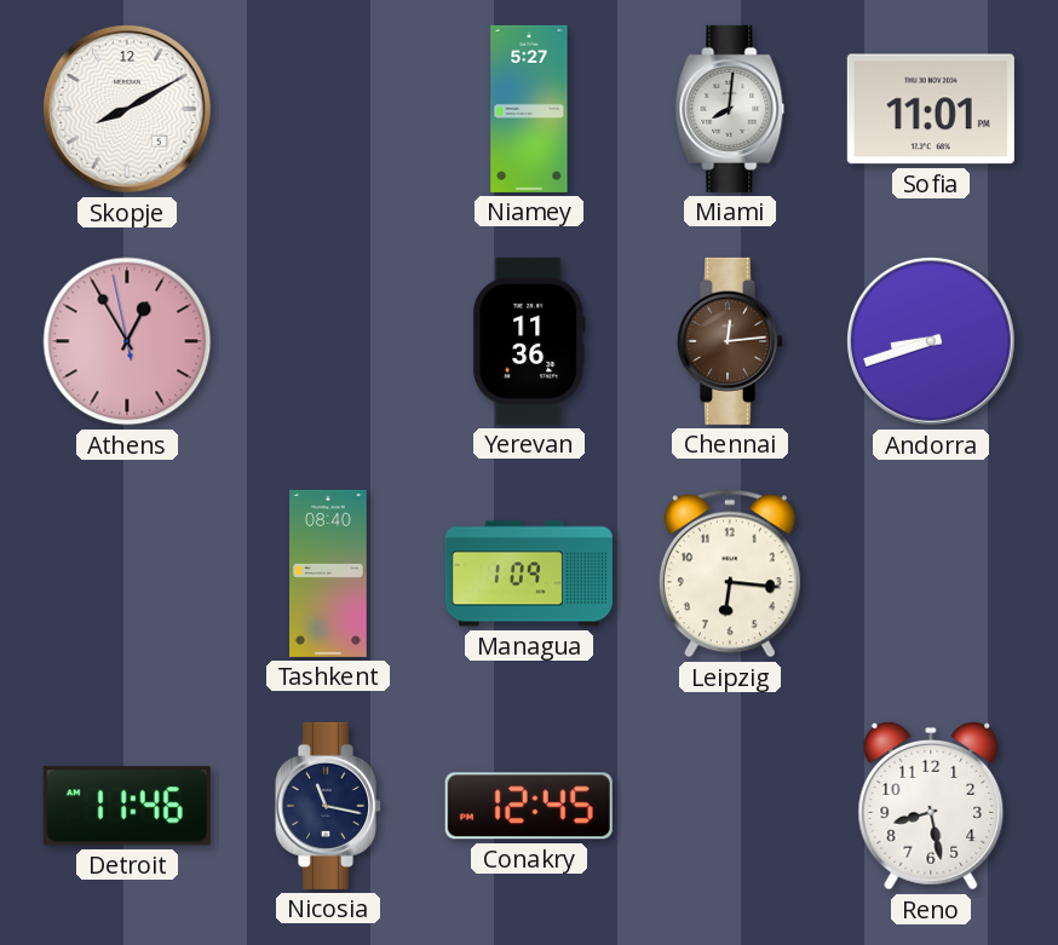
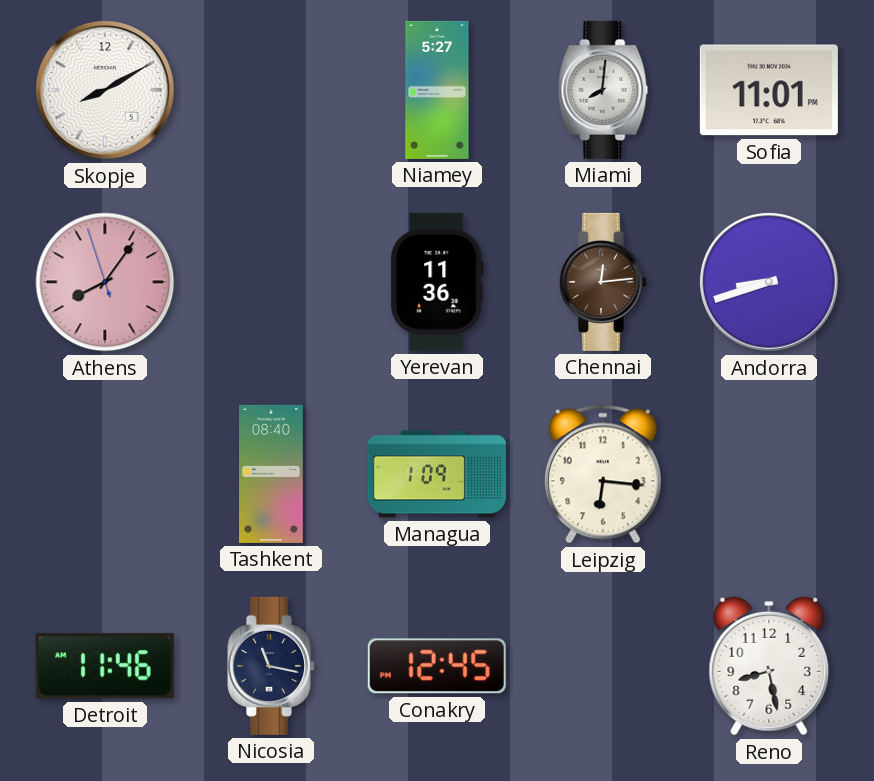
Athens: 12:54 -> 8:05
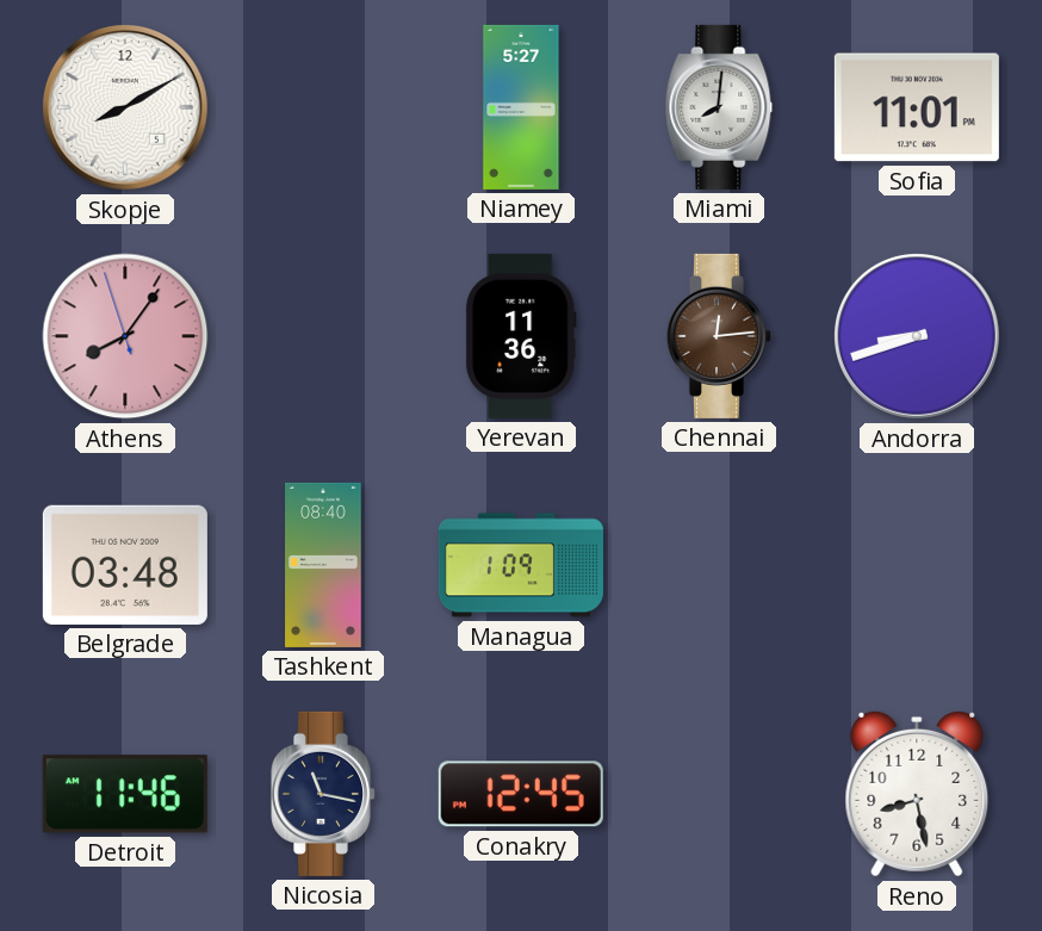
Belgrade: none -> 03:48
Leipzig: 6:16 -> none
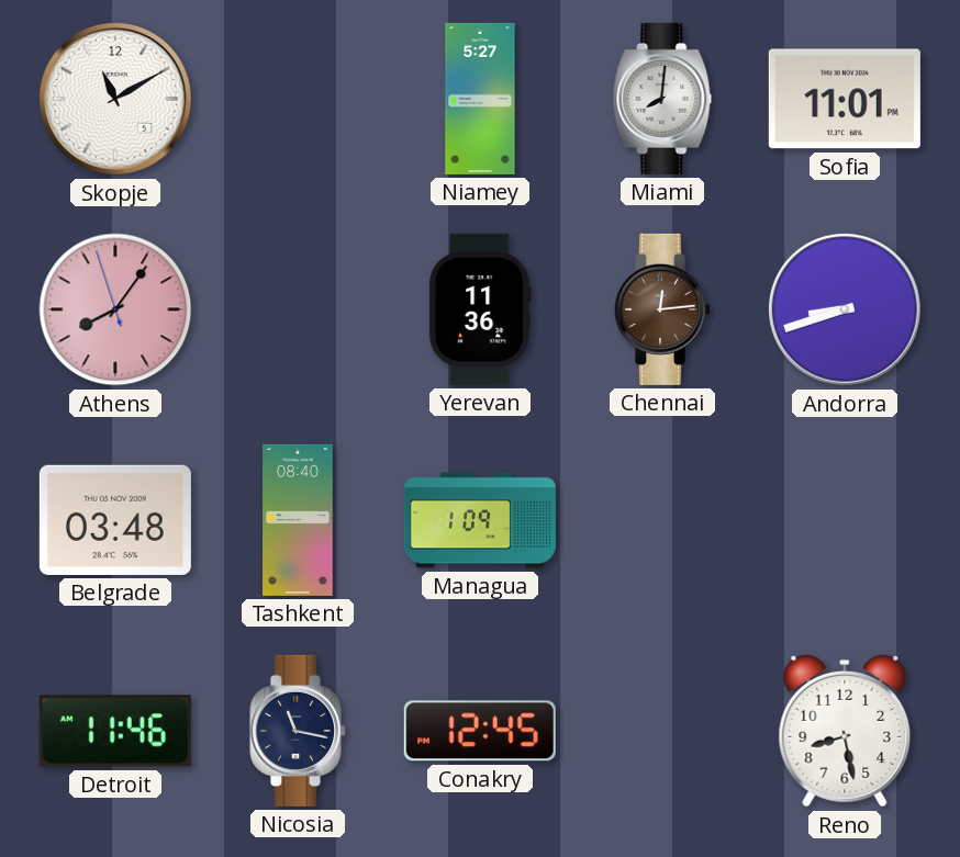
Skopje: 8:10 -> 11:10
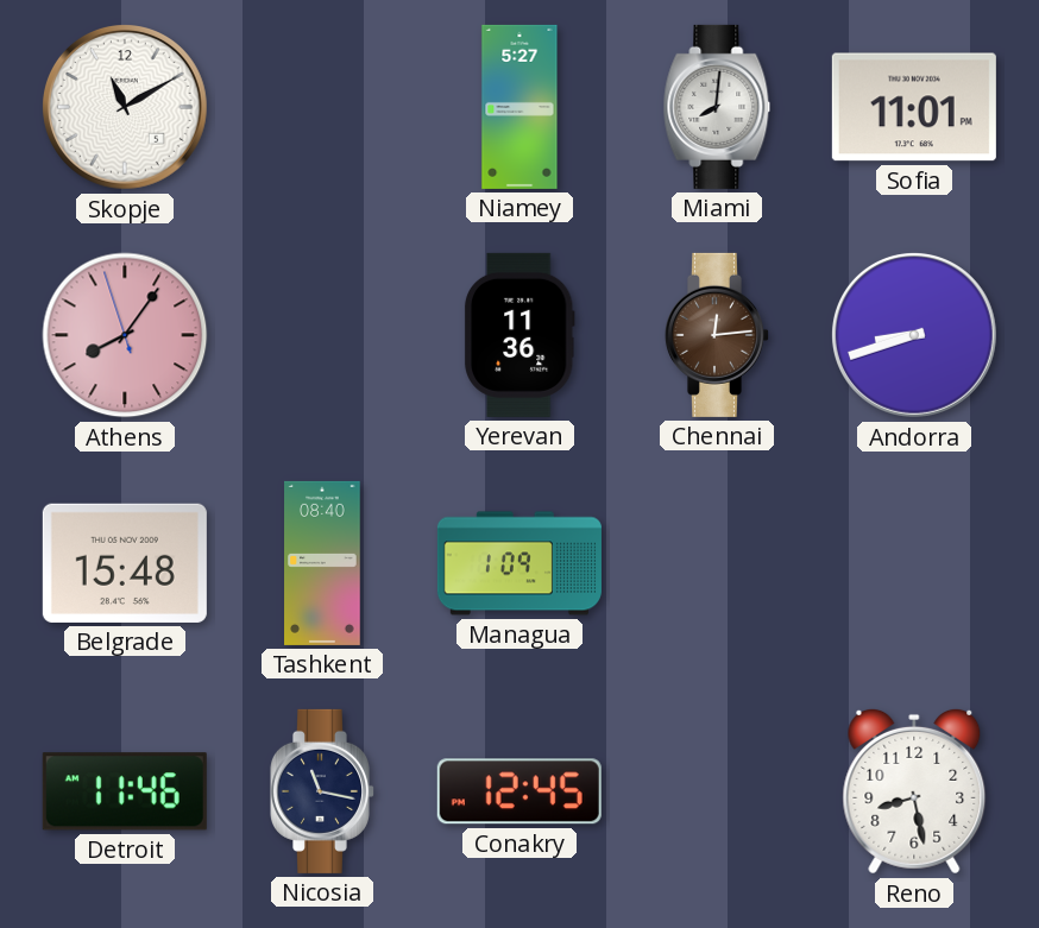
Belgrade: 03:48 -> 15:48
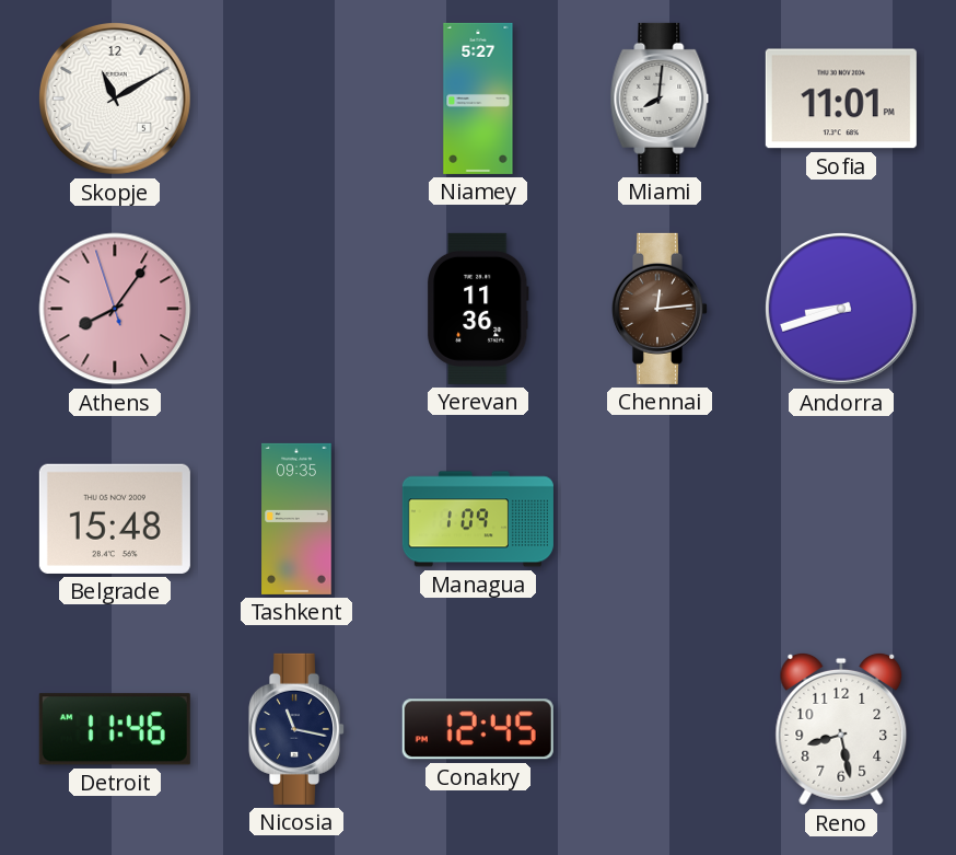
Tashkent: 08:40 -> 09:35
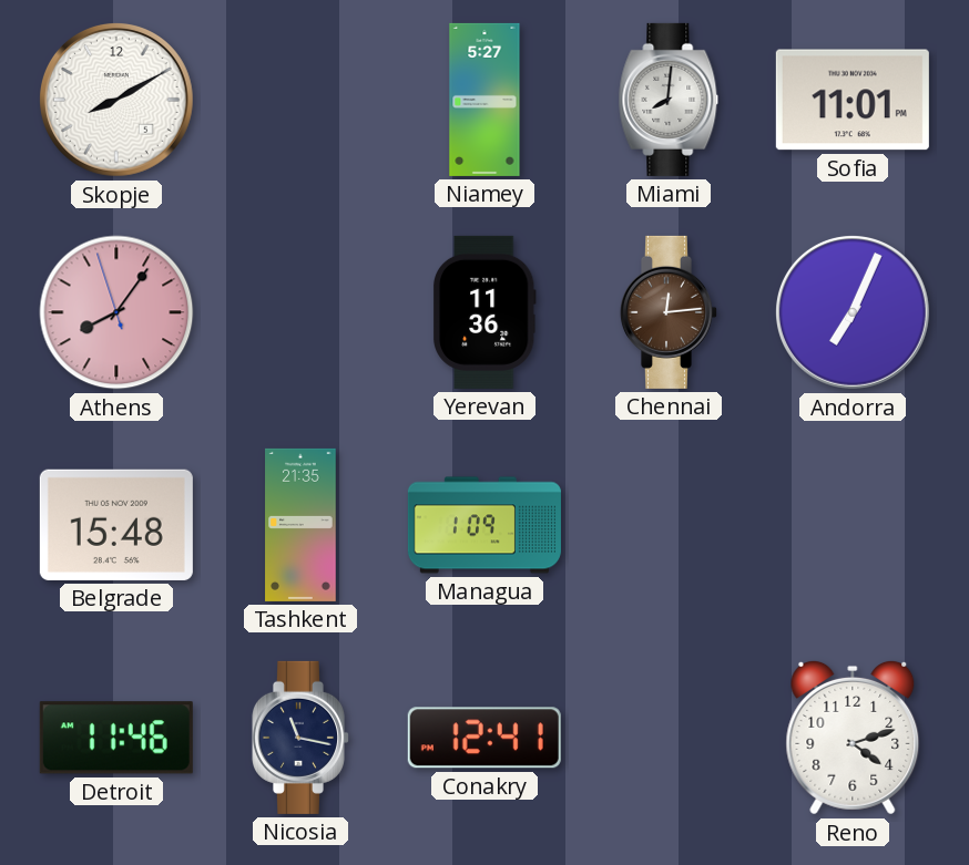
Skopje: 11:10 -> 8:10
Andorra: 8:42 -> 7:04
Tashkent: 09:35 -> 21:35
Conakry: 12:45 -> 12:41
Reno: 8:28 -> 4:12
